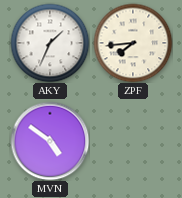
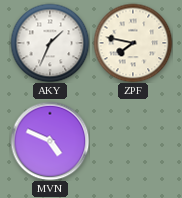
ZPF: 7:44 -> 7:47
MVN: 4:51 -> 4:49
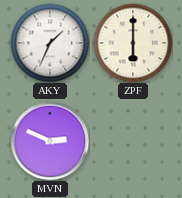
ZPF: 7:47 -> 6:00
MVN: 4:49 -> 2:49
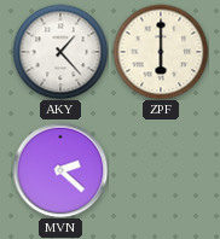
AKY: 1:34 -> 1:23
MVN: 2:49 -> 2:22
